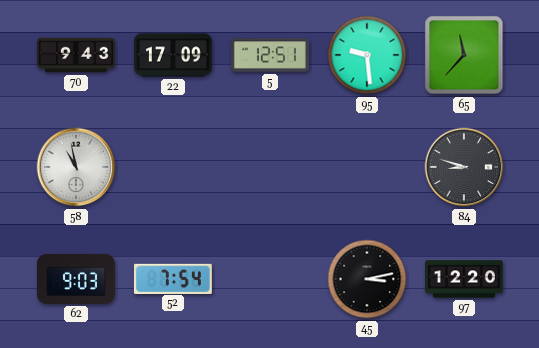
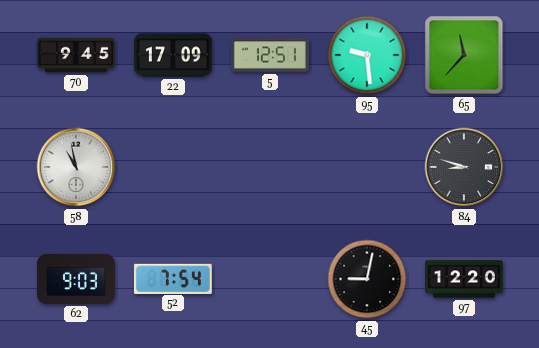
70: 9:43 -> 9:45
45: 3:13 -> 9:02
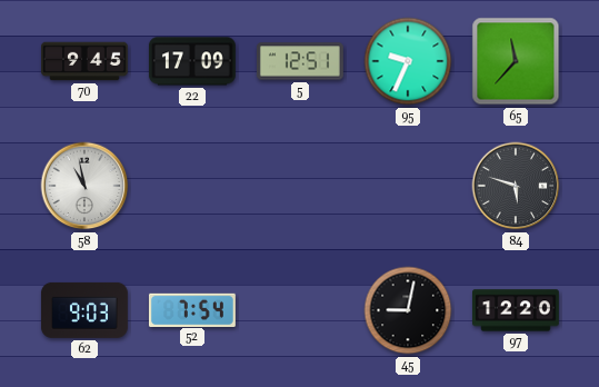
95: 9:29 -> 9:34
84: 8:48 -> 5:48
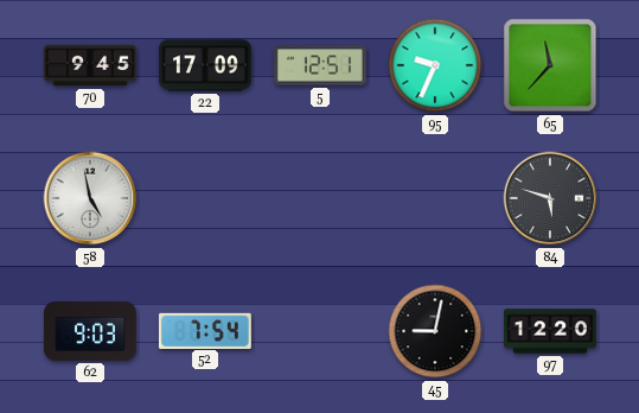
58: 10:58 -> 4:58
